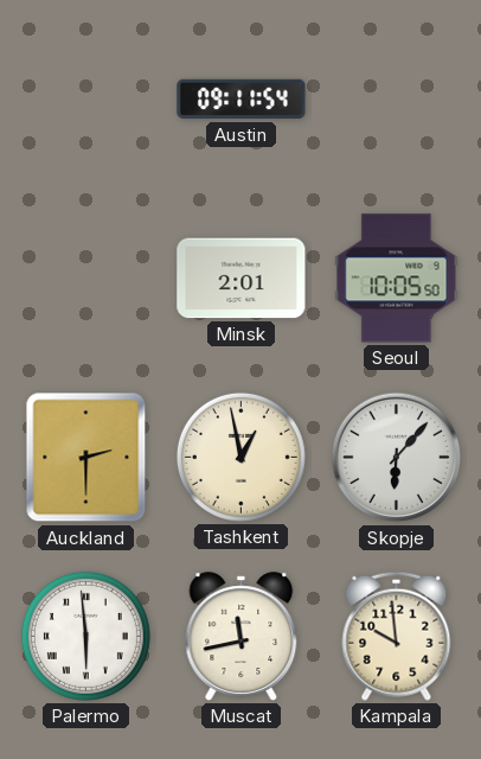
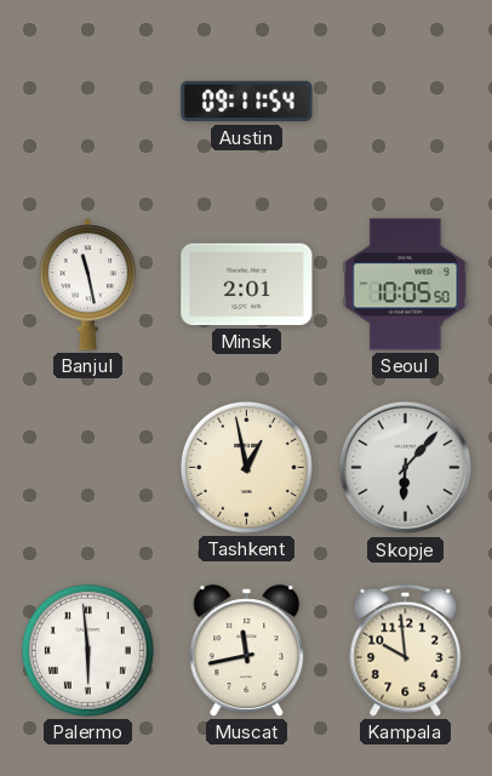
Banjul: none -> 11:28
Auckland: 2:30 -> none
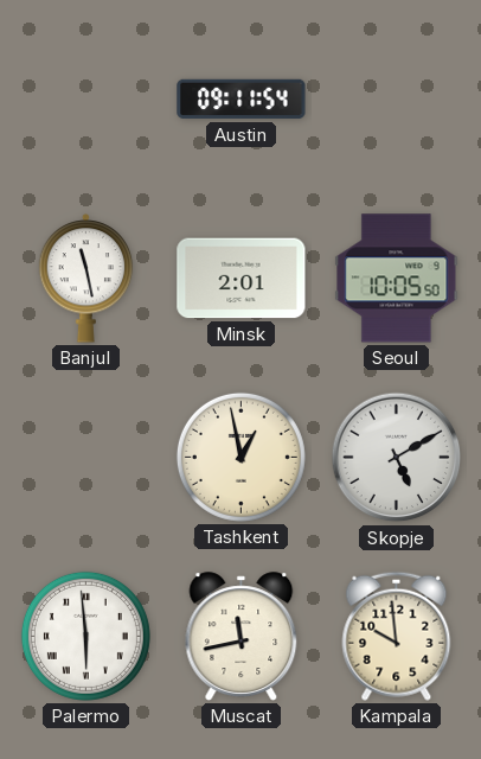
Skopje: 6:07 -> 5:10
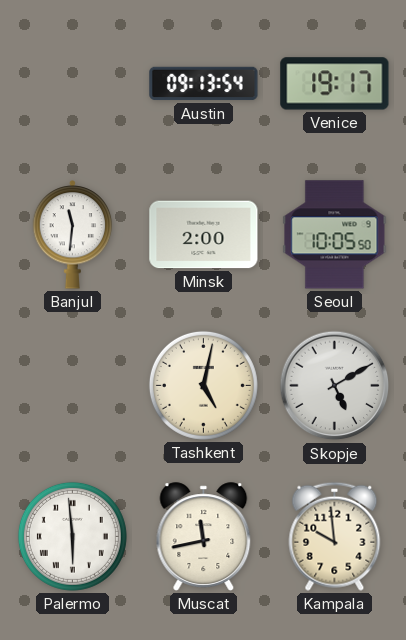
Austin: 09:11 -> 09:13
Venice: none -> 19:17
Banjul: 11:28 -> 11:31
Minsk: 2:01 -> 2:00
Tashkent: 12:58 -> 5:02
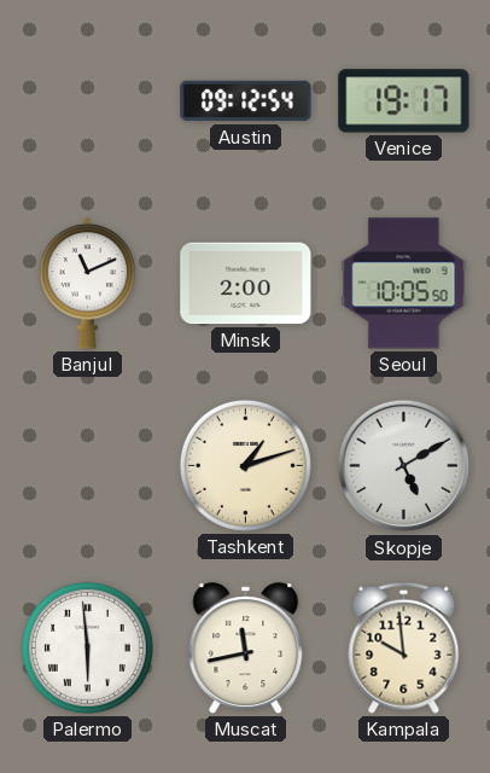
Austin: 09:13 -> 09:12
Banjul: 11:31 -> 11:11
Tashkent: 5:02 -> 1:12
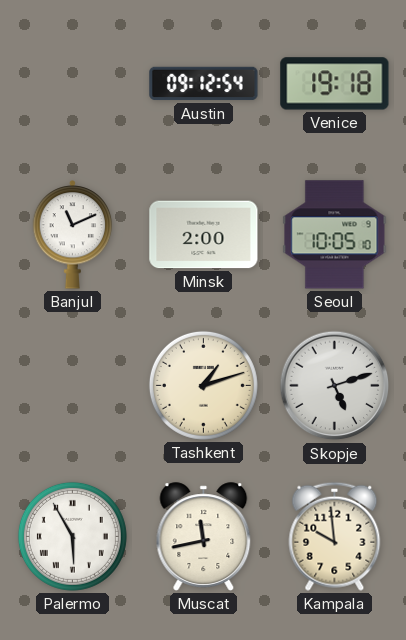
Venice: 19:17 -> 19:18
Seoul: 10:05:50 -> 10:05:10
Skopje: 5:10 -> 5:12
Palermo: 5:59 -> 5:55
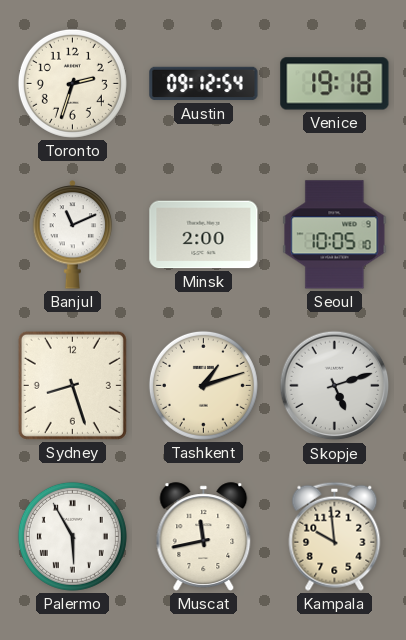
Toronto: none -> 2:33
Sydney: none -> 8:27
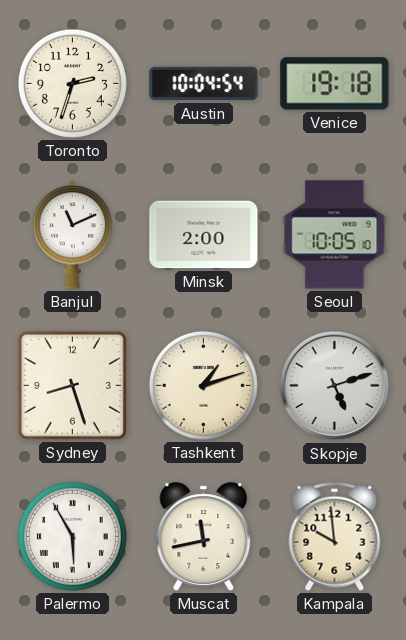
Austin: 09:12 -> 10:04
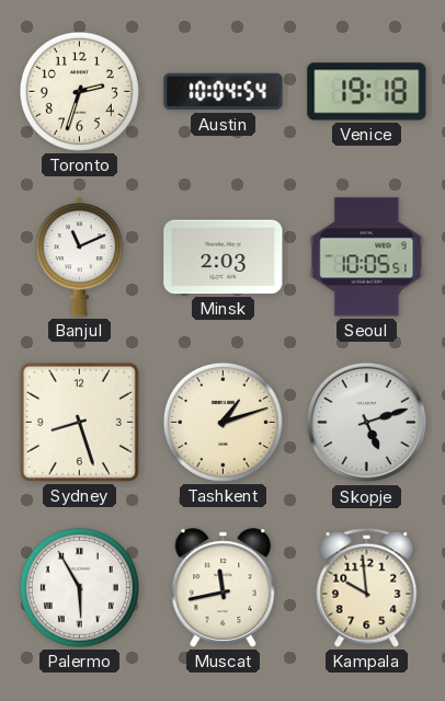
Minsk: 2:00 -> 2:03
Seoul: 10:05:10 -> 10:05:51
